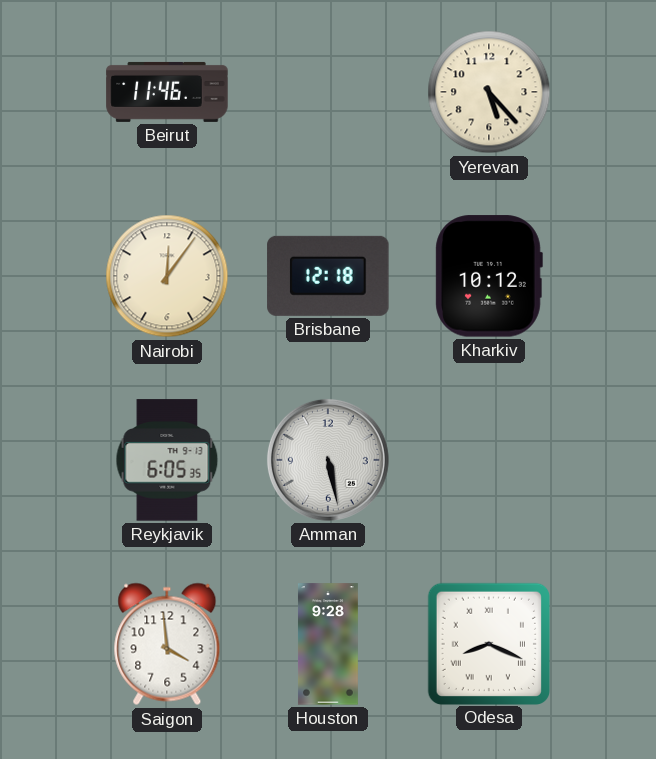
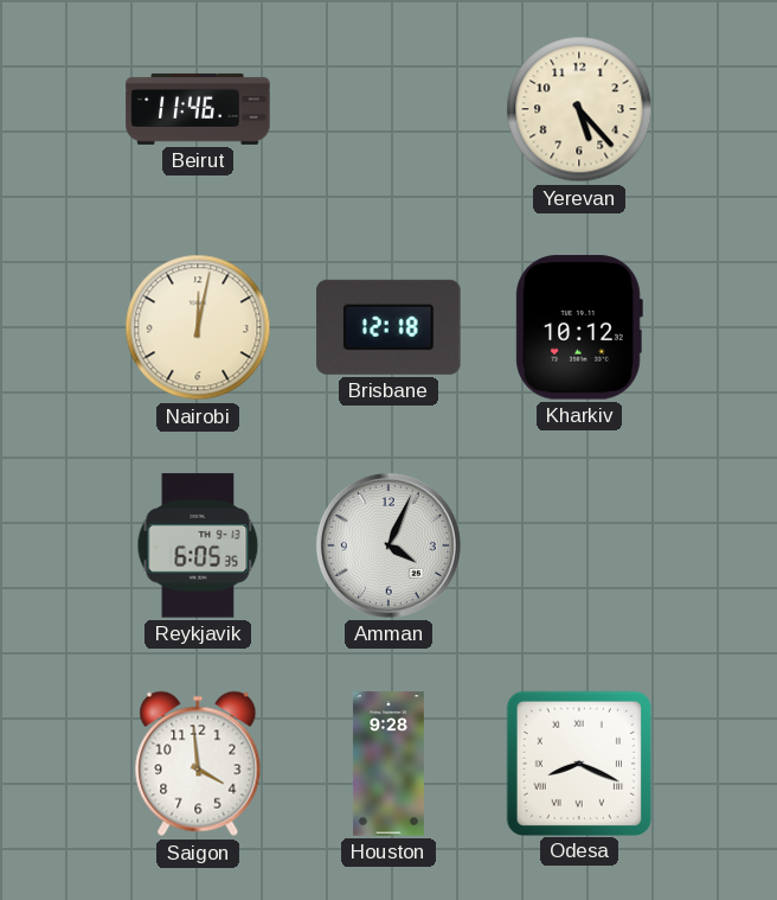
Nairobi: 12:06 -> 12:02
Amman: 5:28 -> 4:04
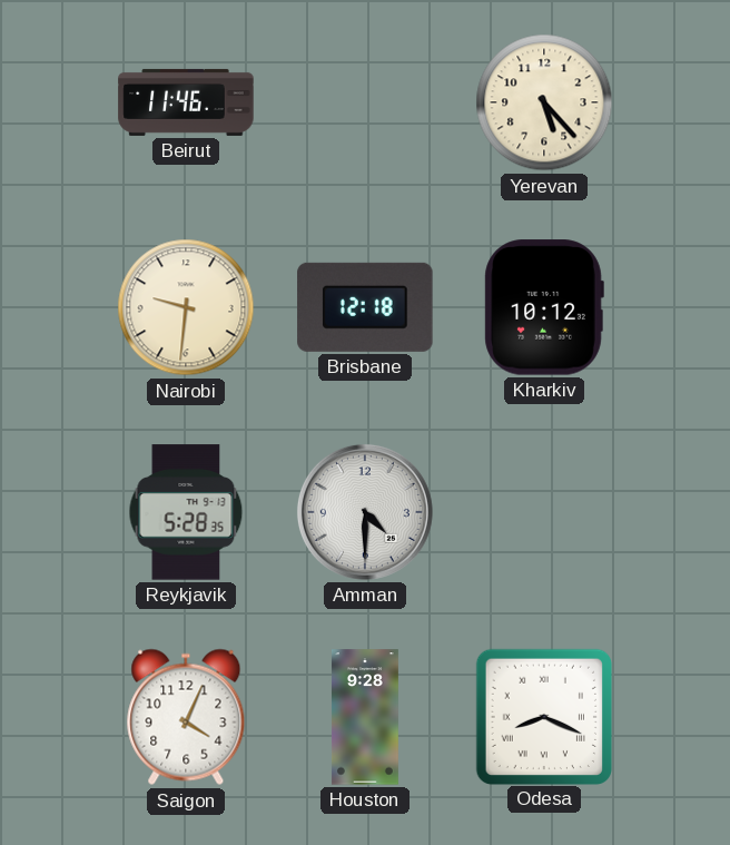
Nairobi: 12:02 -> 9:31
Reykjavik: 6:05 -> 5:28
Amman: 4:04 -> 4:30
Saigon: 3:59 -> 4:04
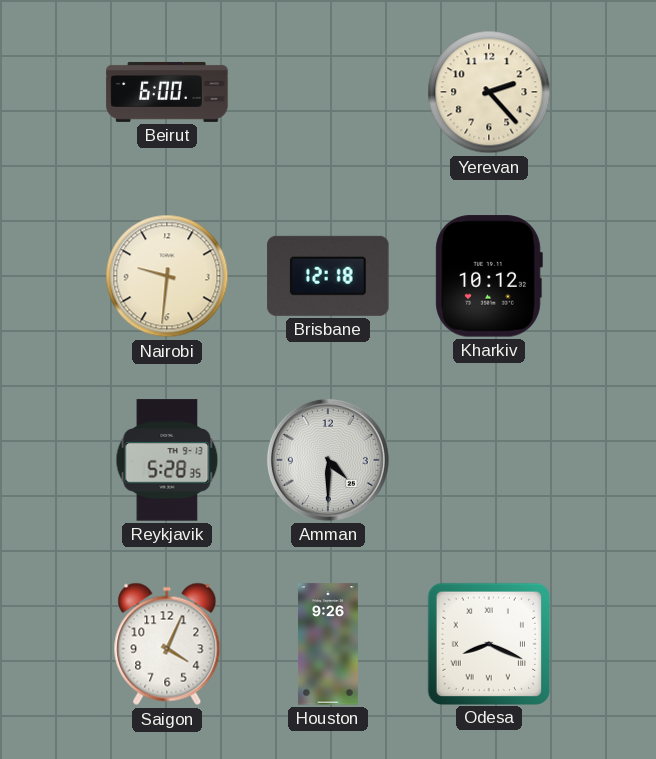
Beirut: 11:46 -> 6:00
Yerevan: 5:23 -> 2:23
Houston: 9:28 -> 9:26
